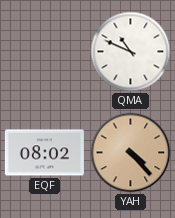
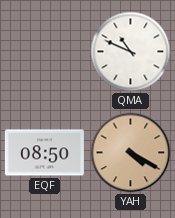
EQF: 08:02 -> 08:50
YAH: 4:23 -> 4:20
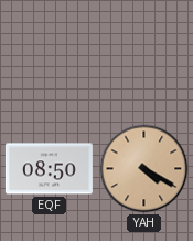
QMA: 10:49 -> none
